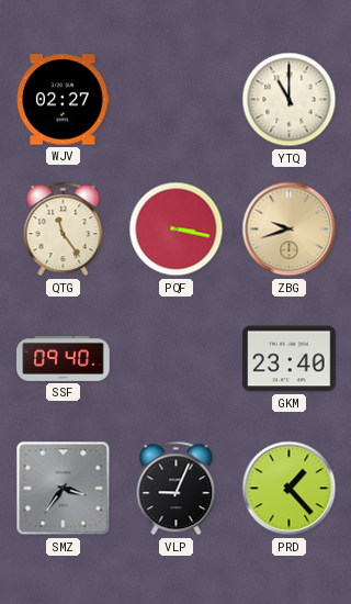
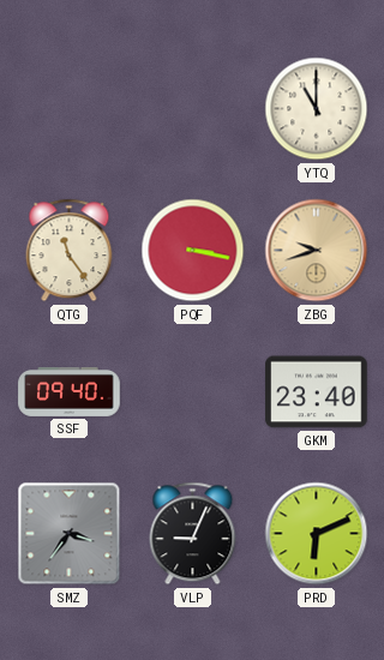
WJV: 02:27 -> none
PRD: 1:23 -> 6:11
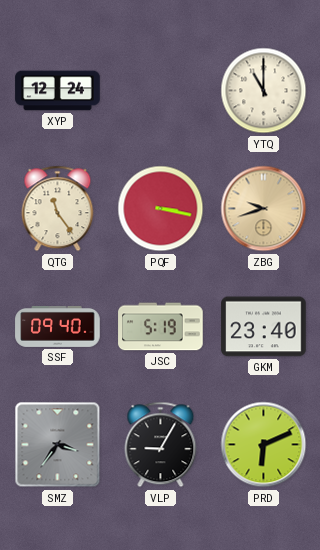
XYP: none -> 12:24
JSC: none -> 5:19
VLP: 9:04 -> 9:05
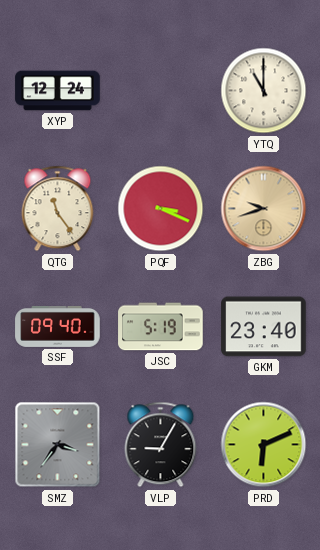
PQF: 3:17 -> 3:19
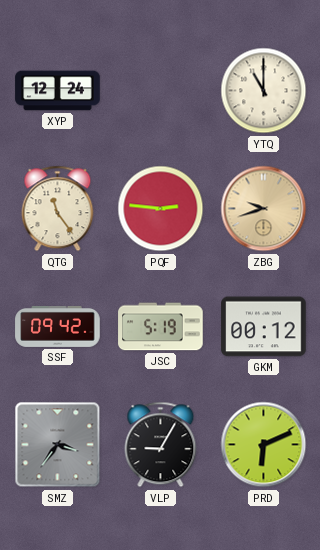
PQF: 3:19 -> 2:46
SSF: 09:40 -> 09:42
GKM: 23:40 -> 00:12
